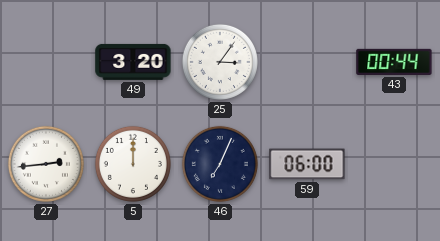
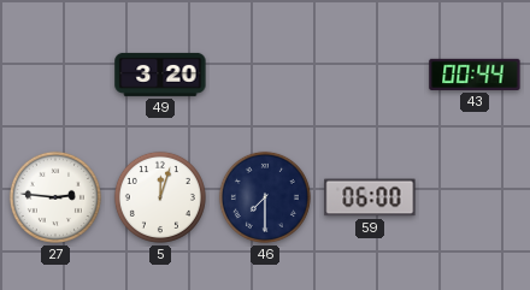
25: 3:06 -> none
27: 2:44 -> 2:46
5: 12:00 -> 12:03
46: 7:04 -> 7:30
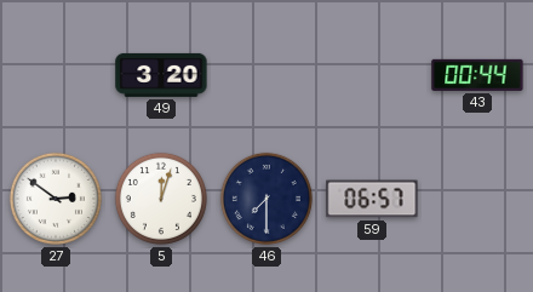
27: 2:46 -> 2:51
59: 06:00 -> 06:57
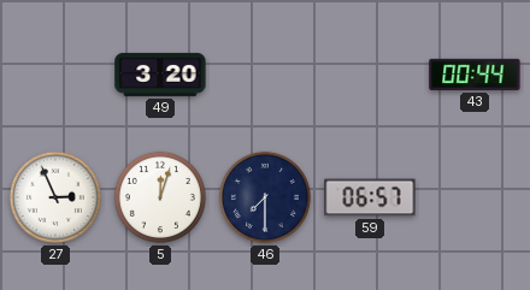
27: 2:51 -> 2:56
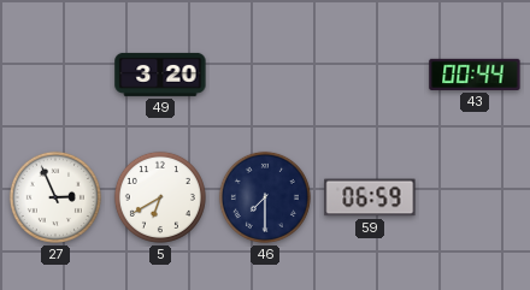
5: 12:03 -> 6:40
59: 06:57 -> 06:59
